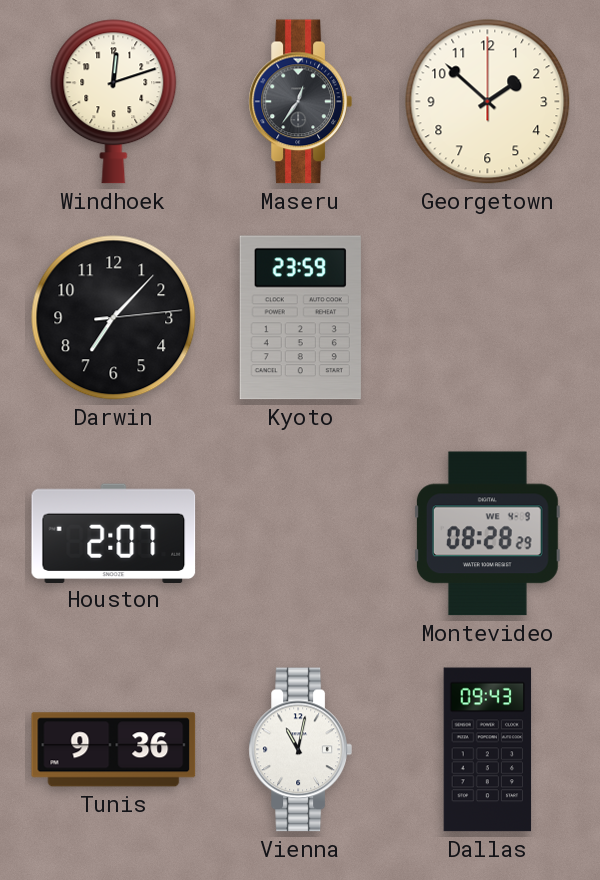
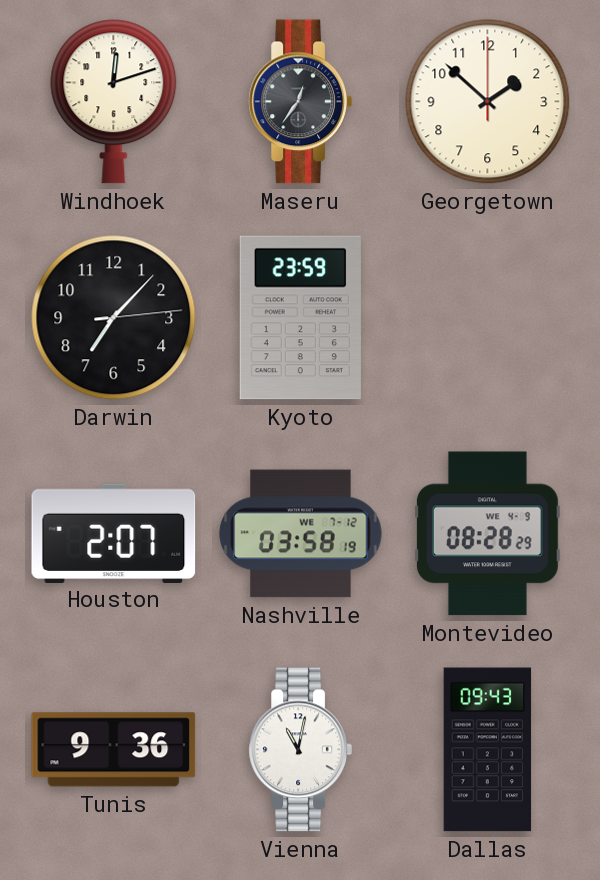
Nashville: none -> 03:58
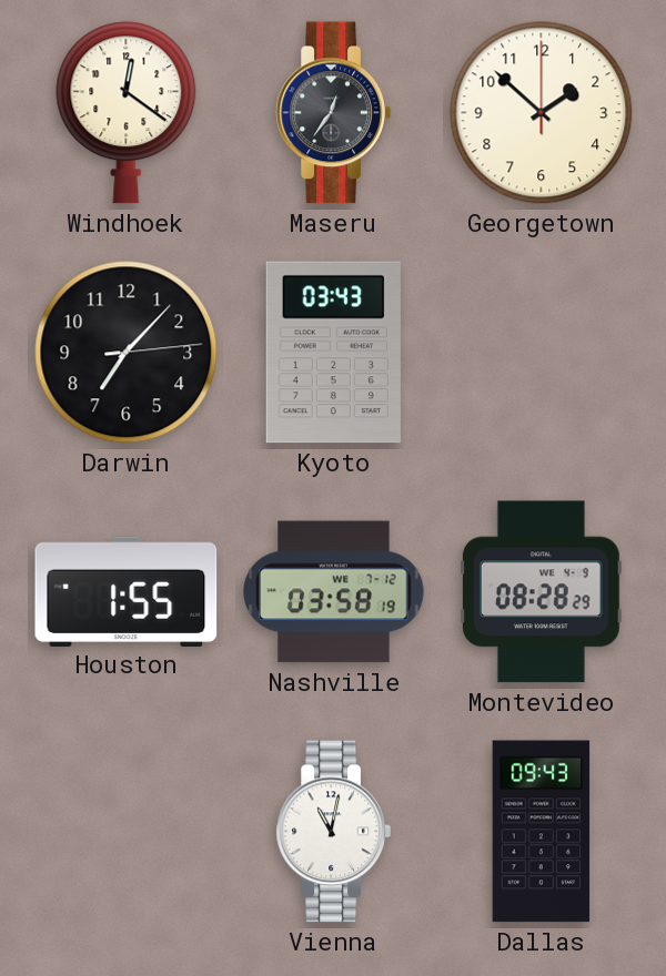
Windhoek: 12:12 -> 12:21
Kyoto: 23:59 -> 03:43
Houston: 2:07 -> 1:55
Tunis: 9:36 -> none
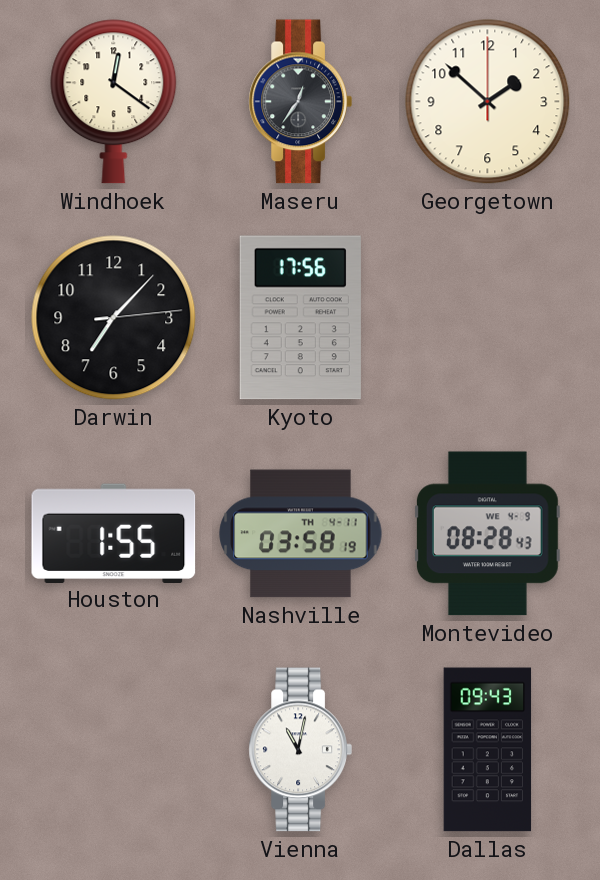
Kyoto: 03:43 -> 17:56
Nashville date: WE 7-12 -> TH 4-11
Montevideo: 08:28:29 -> 08:28:43
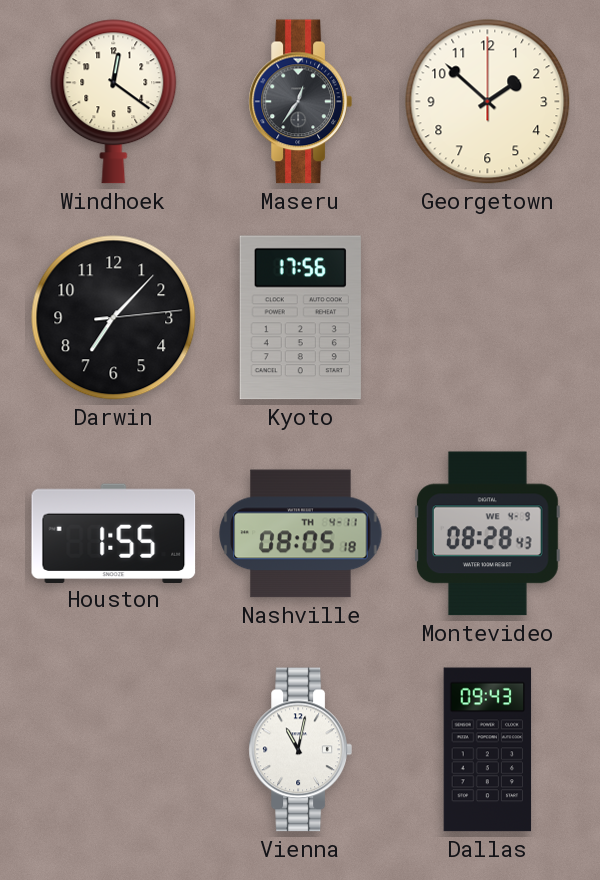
Nashville: 03:58 -> 08:05
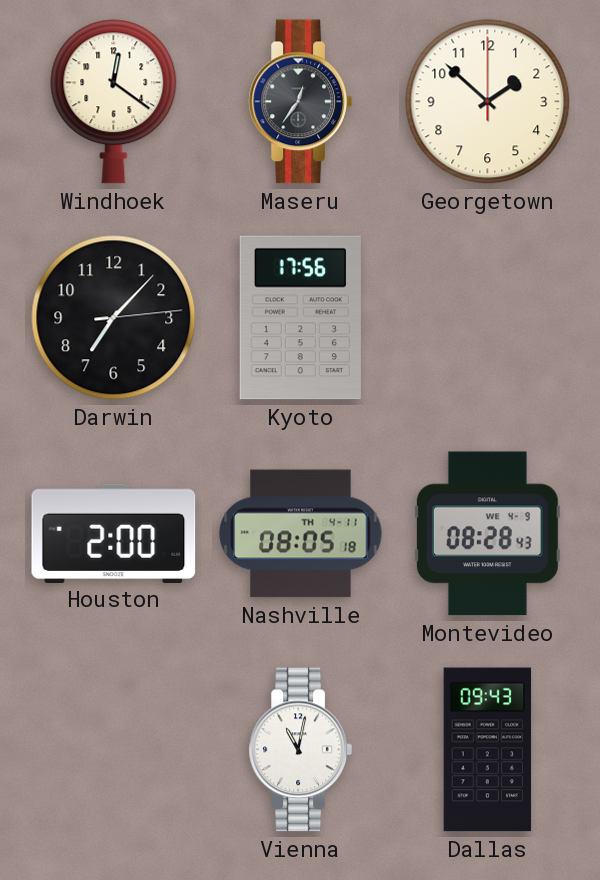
Houston: 1:55 -> 2:00
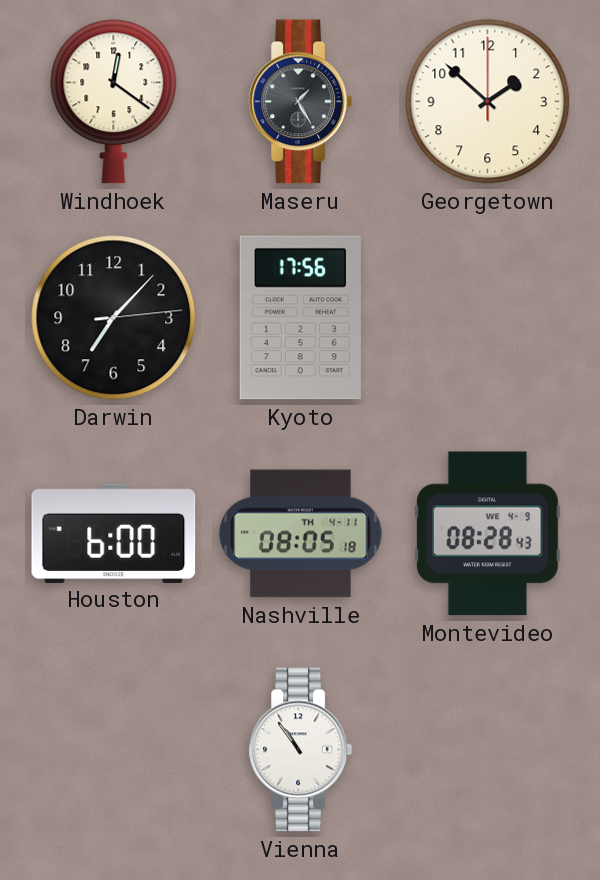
Maseru: 12:36 -> 1:25
Houston: 2:00 -> 6:00
Vienna: 11:02 -> 10:54
Dallas: 09:43 -> none
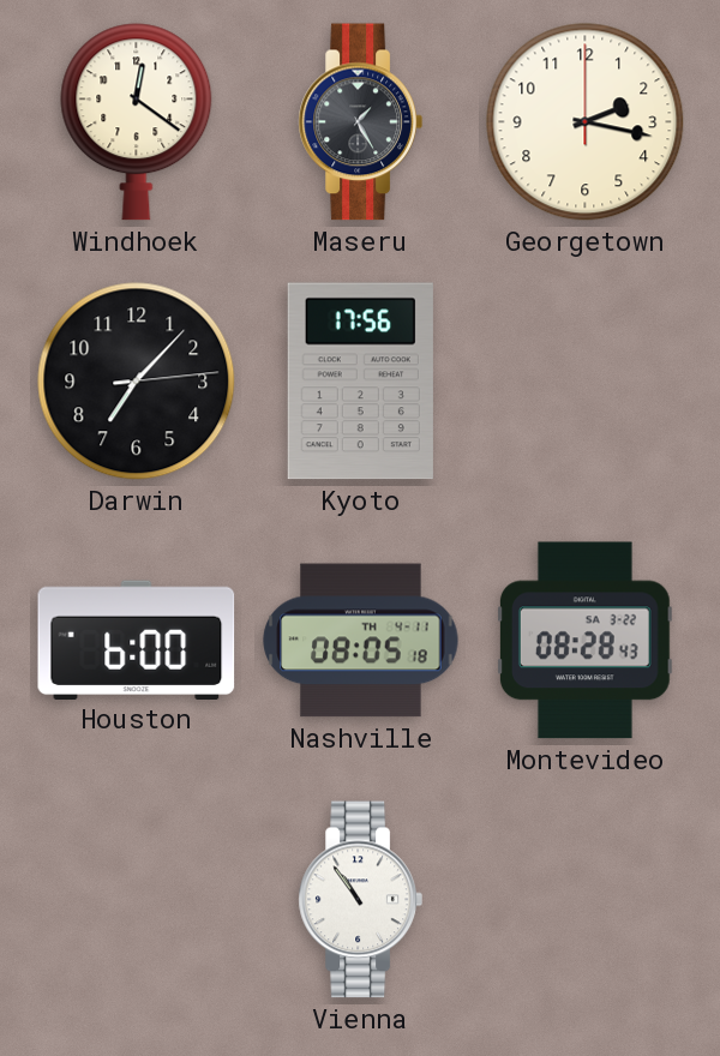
Georgetown: 1:52 -> 2:17
Montevideo date: WE 4-9 -> SA 3-22
